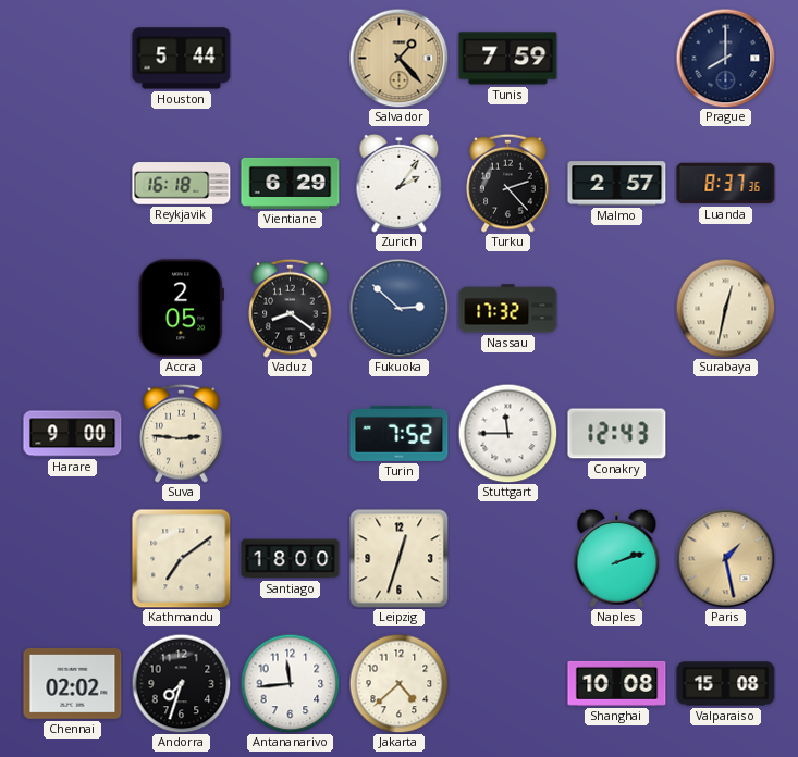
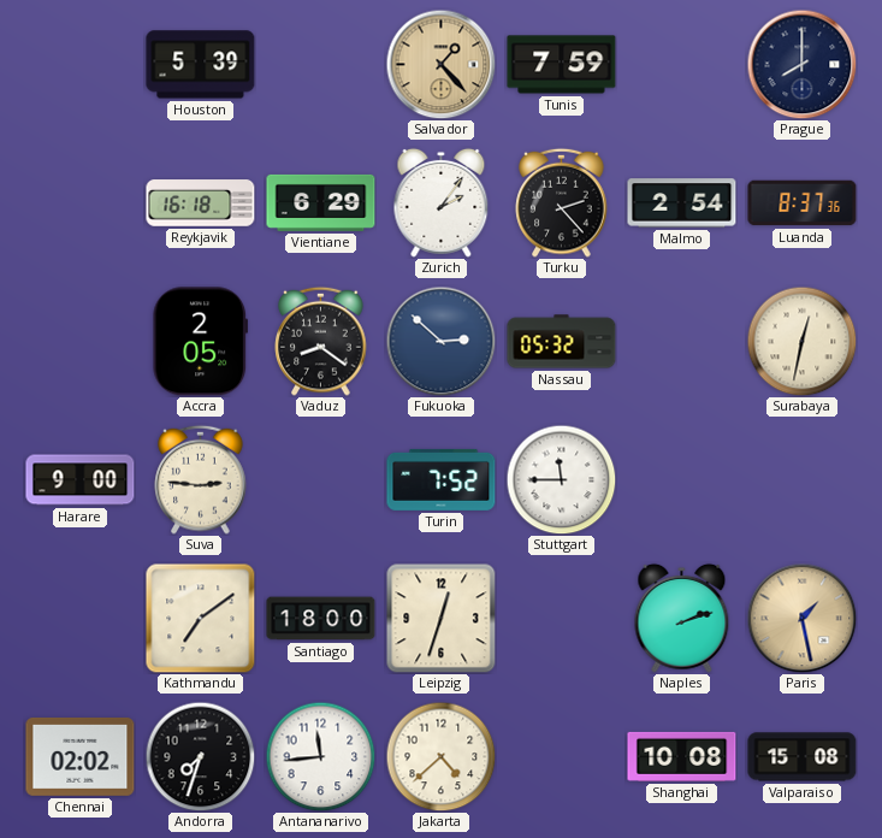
Houston: 5:44 -> 5:39
Malmo: 2:57 -> 2:54
Nassau: 17:32 -> 05:32
Conakry: 12:43 -> none
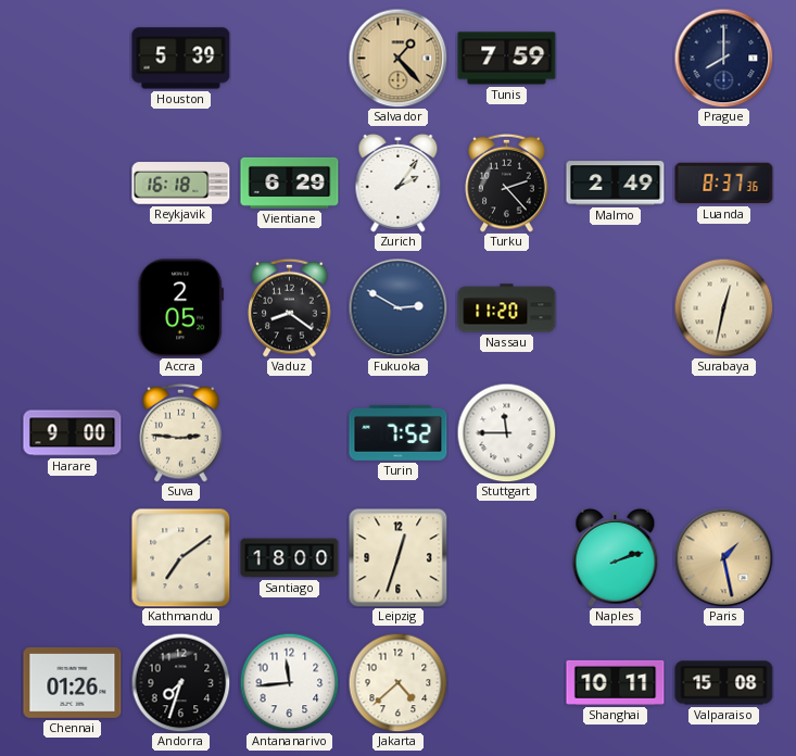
Malmo: 2:54 -> 2:49
Fukuoka: 2:52 -> 2:50
Nassau: 05:32 -> 11:20
Chennai: 02:02 -> 01:26
Shanghai: 10:08 -> 10:11
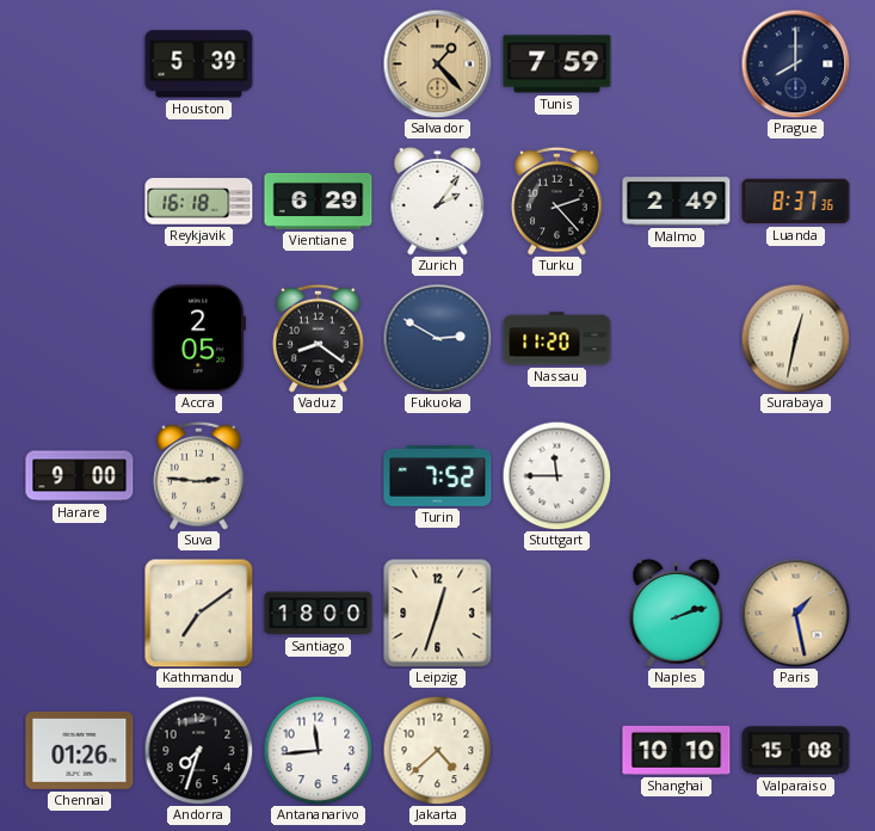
Shanghai: 10:11 -> 10:10
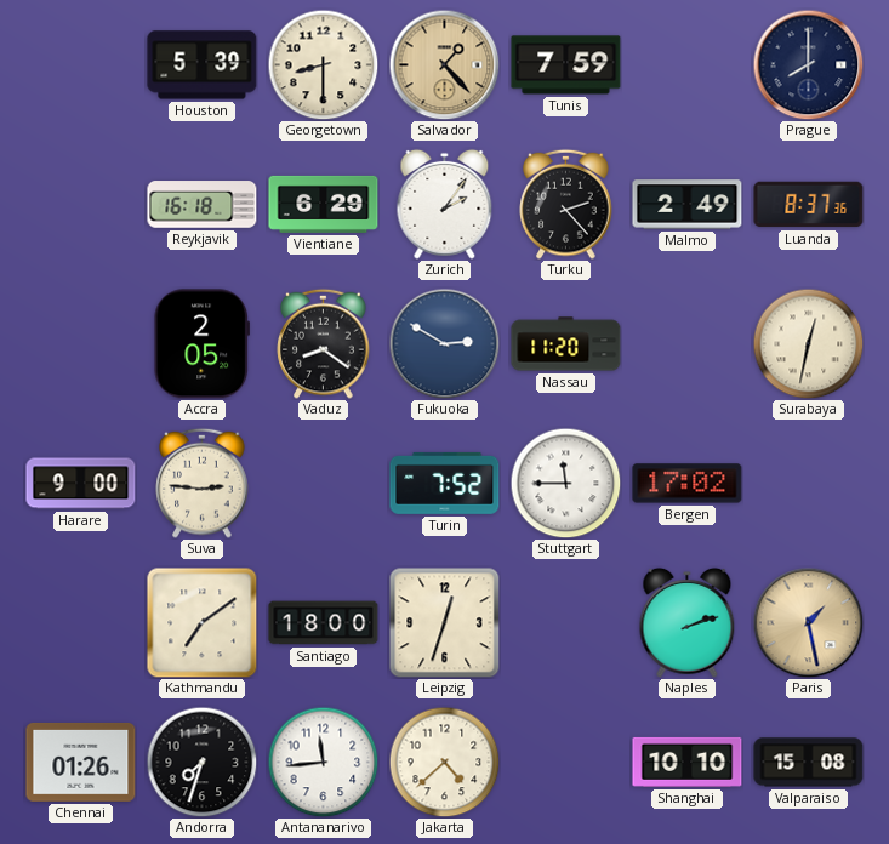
Georgetown: none -> 8:30
Bergen: none -> 17:02
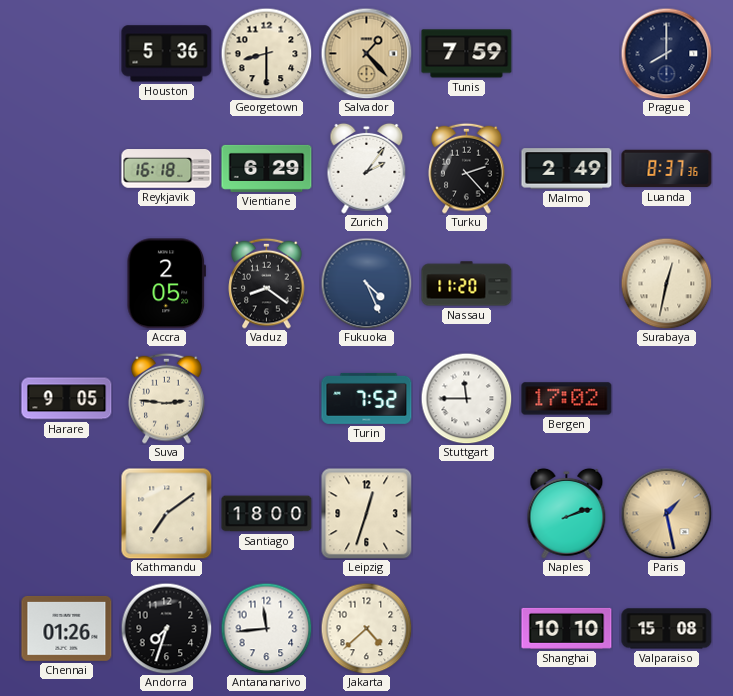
Houston: 5:39 -> 5:36
Fukuoka: 2:50 -> 4:26
Harare: 9:00 -> 9:05
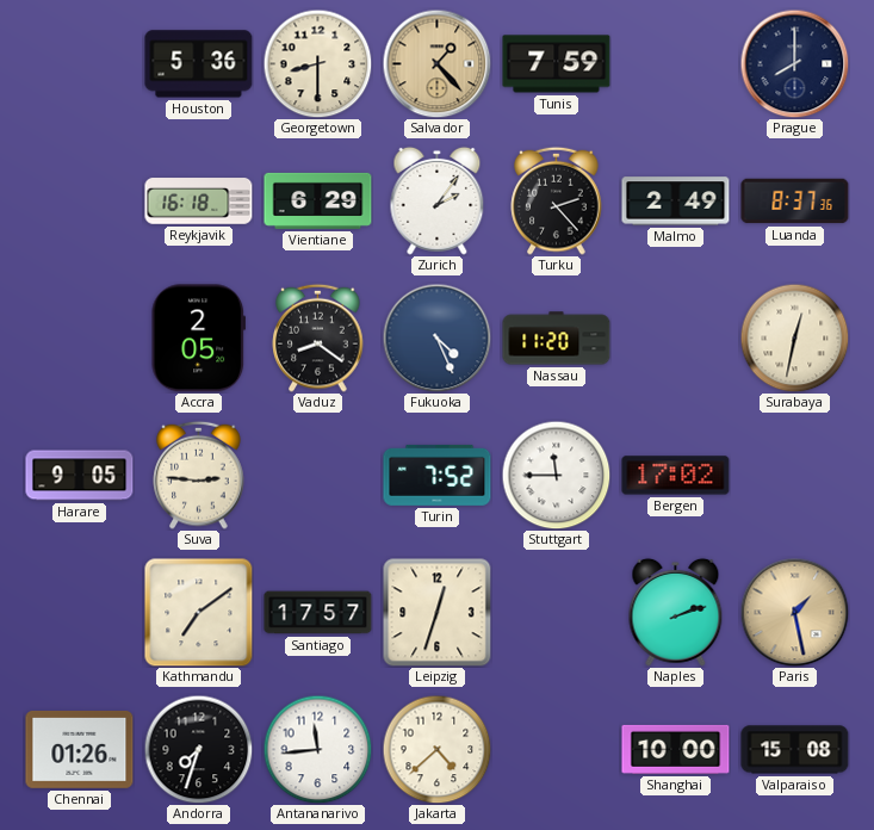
Santiago: 18:00 -> 17:57
Shanghai: 10:10 -> 10:00
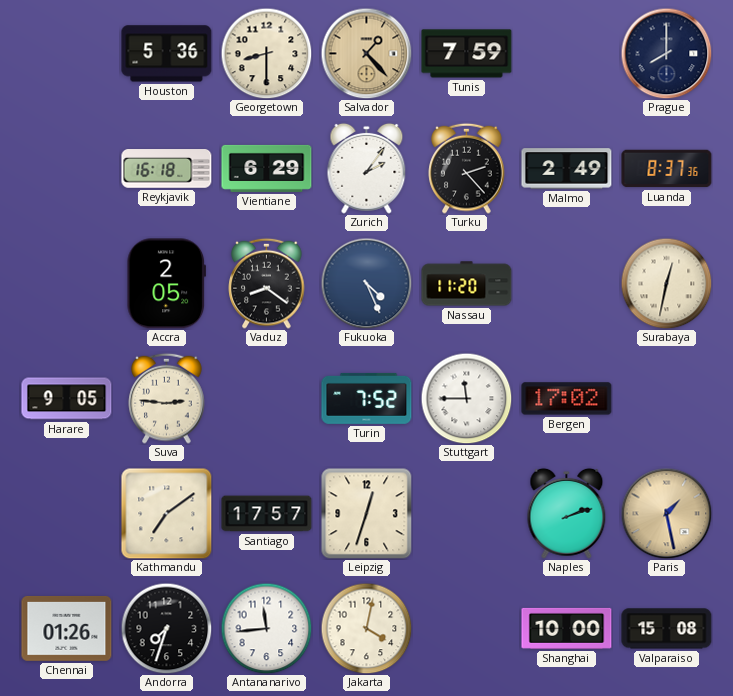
Jakarta: 4:38 -> 4:02
